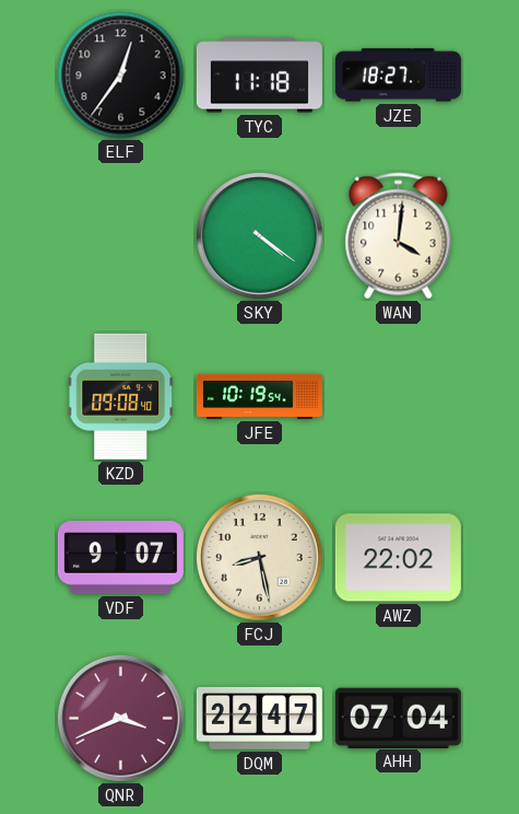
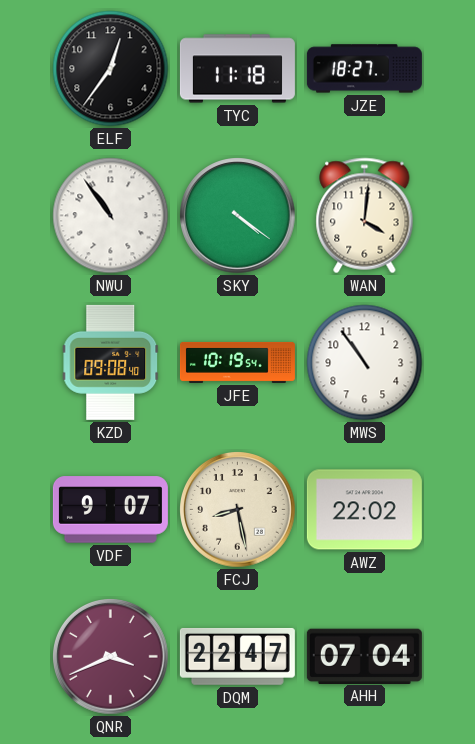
NWU: none -> 10:54
MWS: none -> 10:54
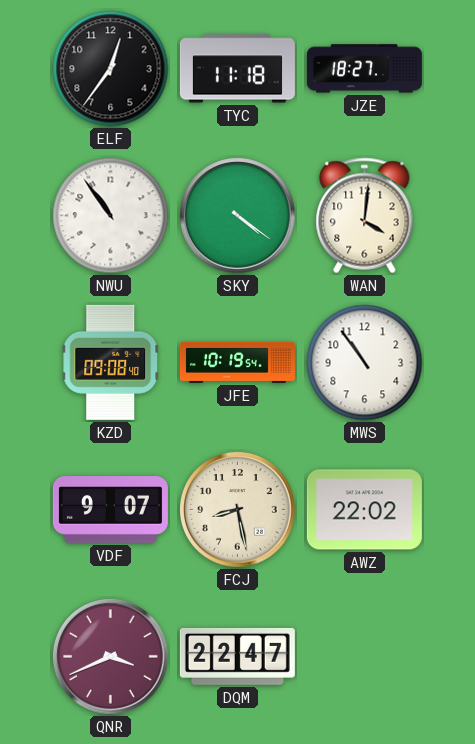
AHH: 07:04 -> none
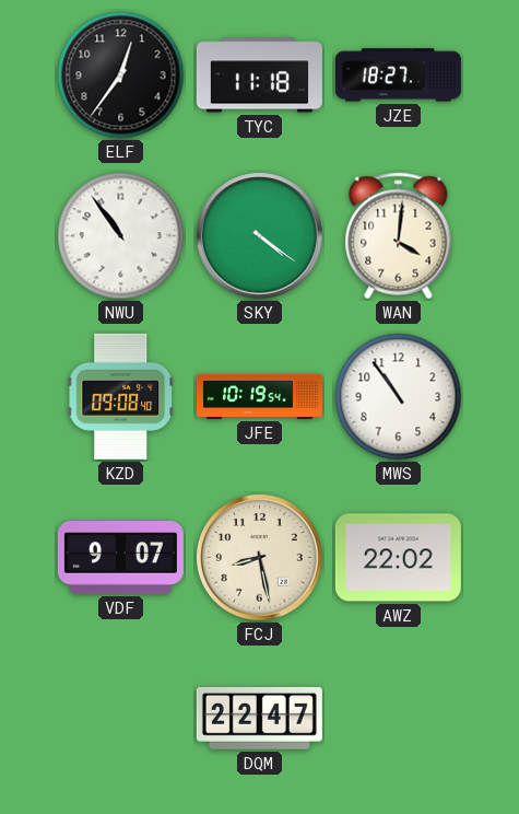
QNR: 3:41 -> none
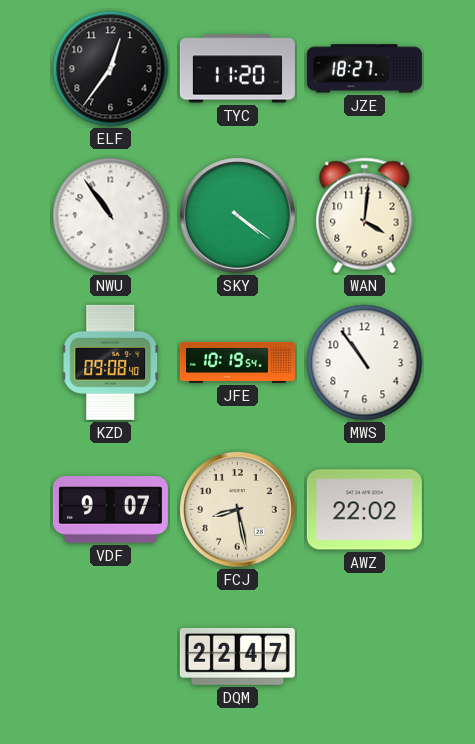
TYC: 11:18 -> 11:20
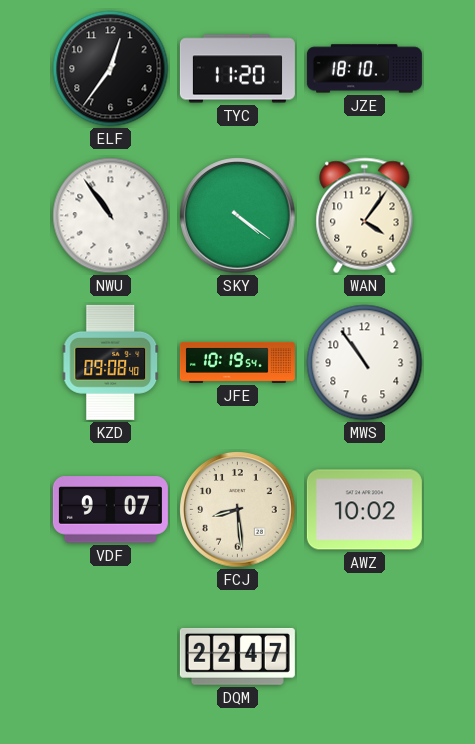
JZE: 18:27 -> 18:10
WAN: 4:01 -> 4:06
FCJ: 8:28 -> 8:29
AWZ: 22:02 -> 10:02
